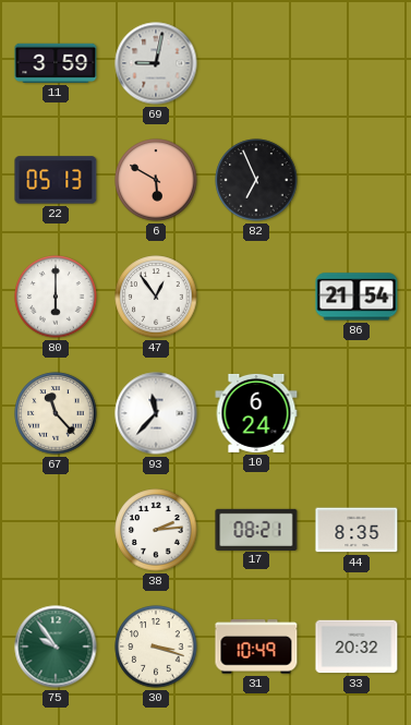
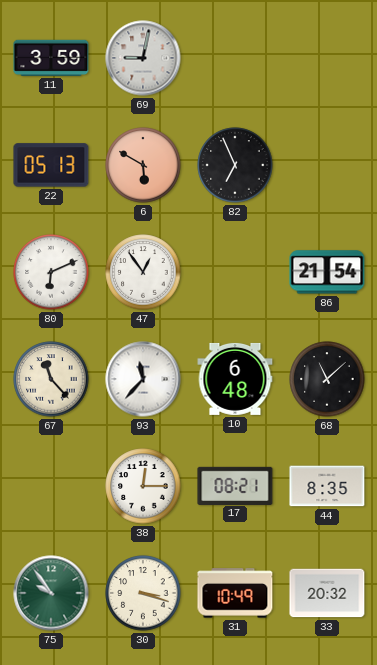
80: 6:00 -> 6:11
10: 6:24 -> 6:48
68: none -> 11:08
38: 2:14 -> 12:15
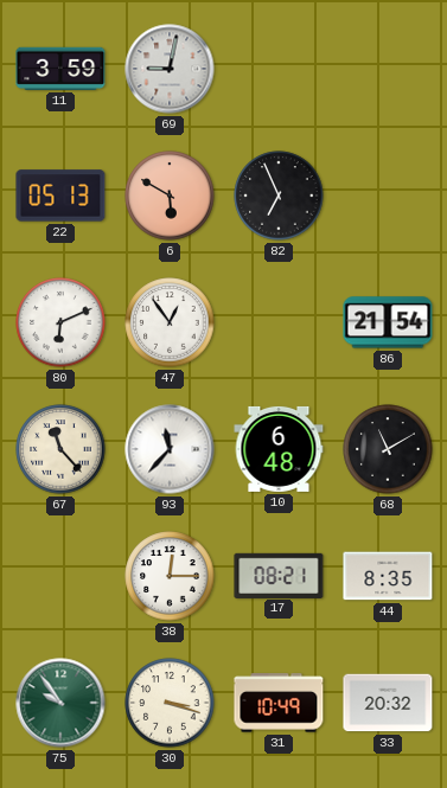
68: 11:08 -> 11:10
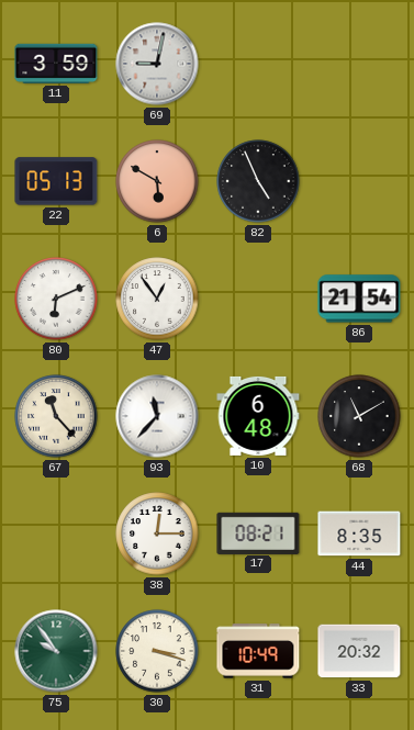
82: 6:56 -> 4:56
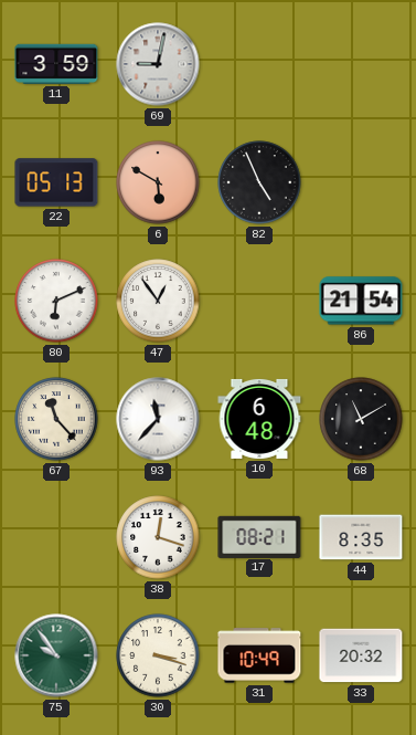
38: 12:15 -> 12:18
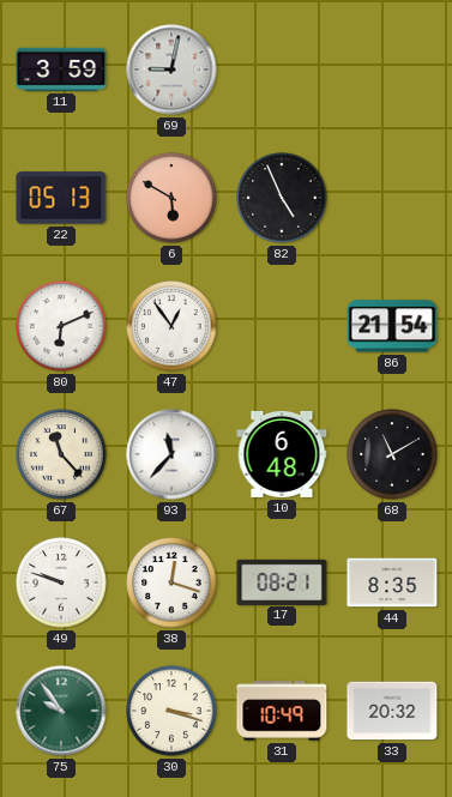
49: none -> 9:48
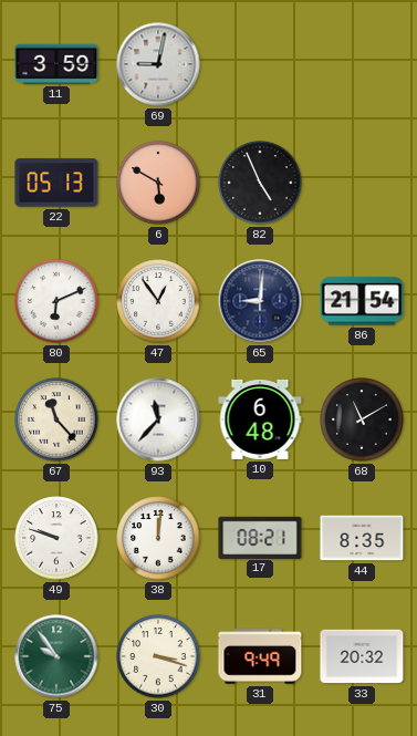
65: none -> 9:01
38: 12:18 -> 12:01
31: 10:49 -> 9:49
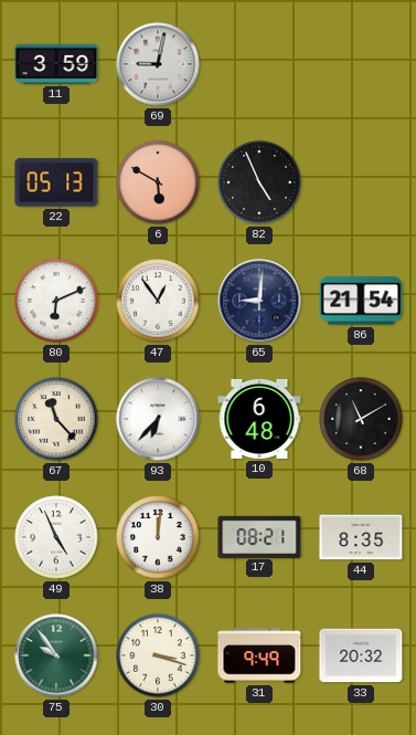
93: 11:37 -> 6:37
49: 9:48 -> 4:56
